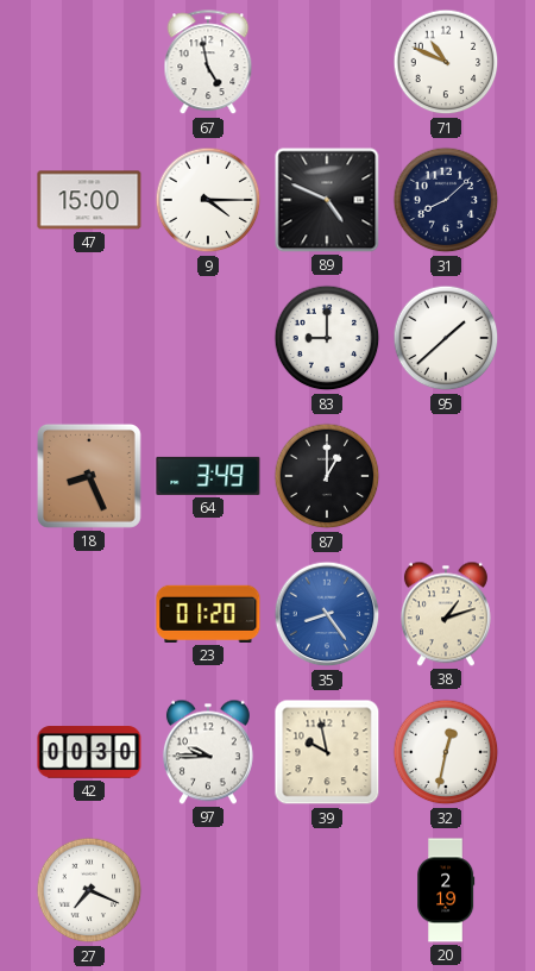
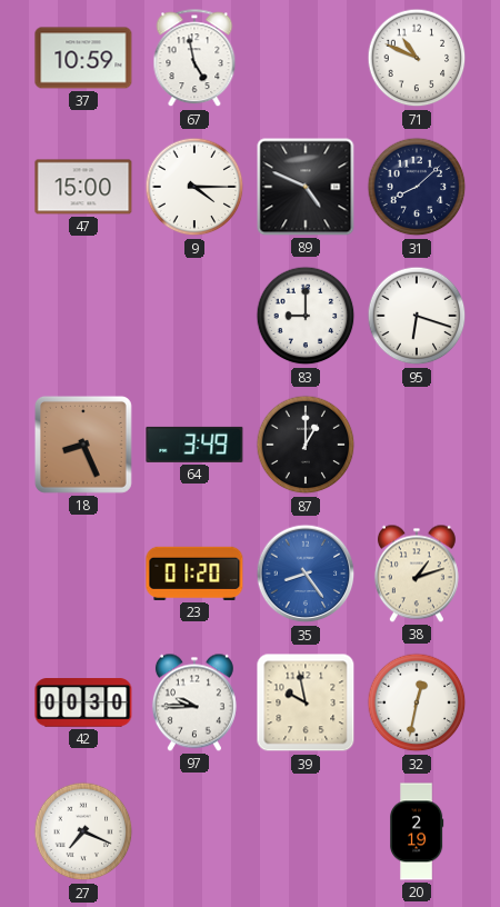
37: none -> 10:59
95: 1:38 -> 6:18
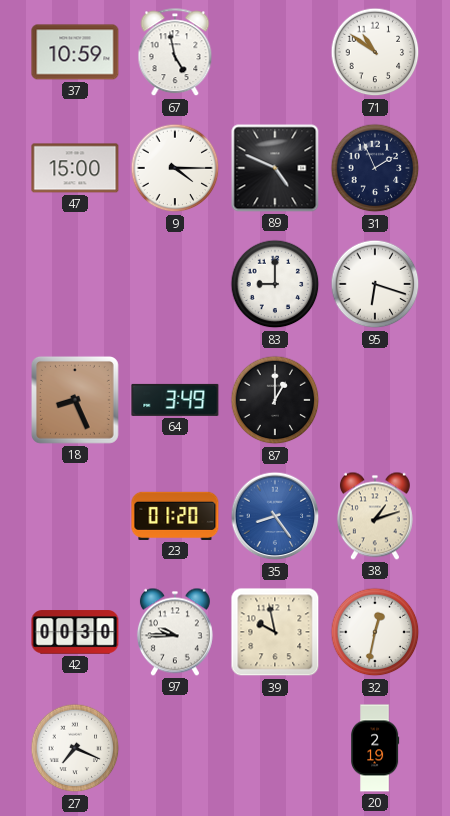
71: 10:49 -> 10:51
31: 8:08 -> 1:56
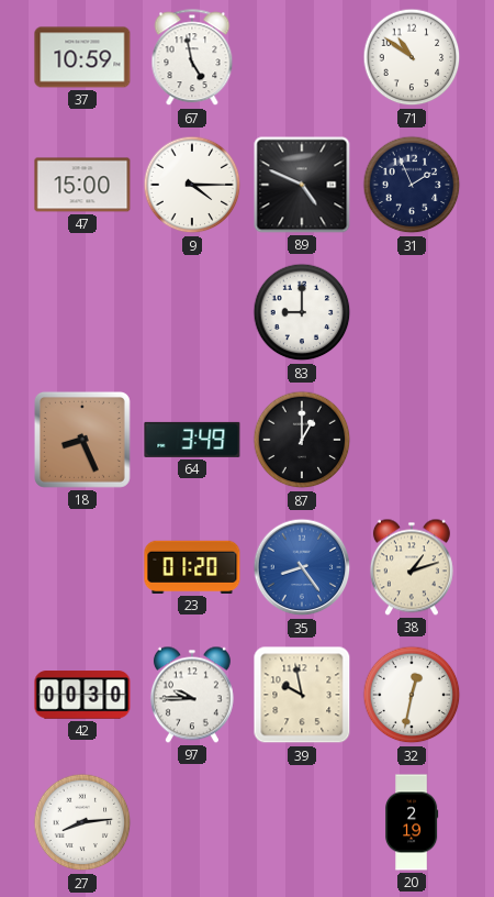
95: 6:18 -> none
27: 7:19 -> 8:14
